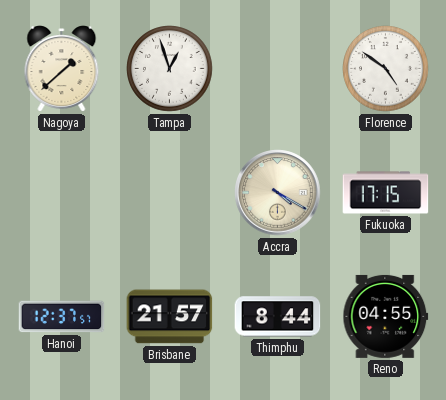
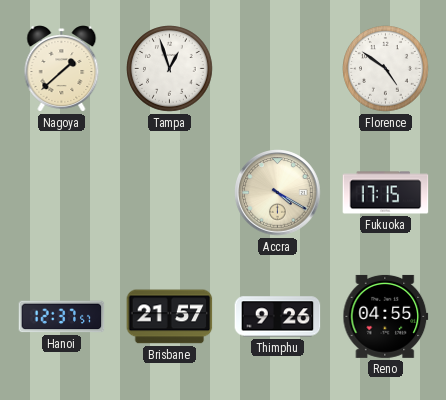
Thimphu: 8:44 -> 9:26
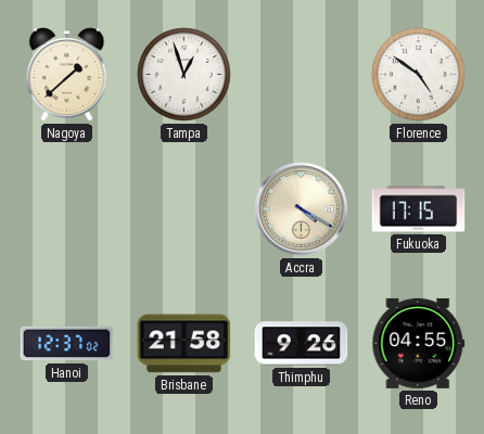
Hanoi: 12:37:57 -> 12:37:02
Brisbane: 21:57 -> 21:58
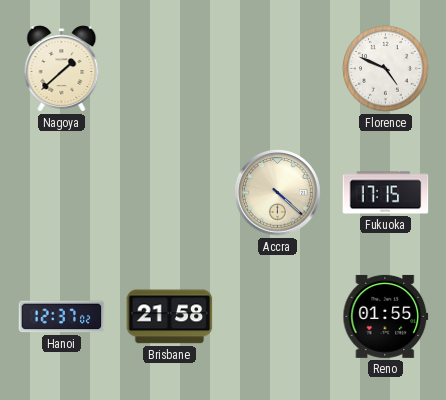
Tampa: 12:57 -> none
Florence: 4:51 -> 4:49
Accra: 4:20 -> 4:22
Thimphu: 9:26 -> none
Reno: 04:55 -> 01:55
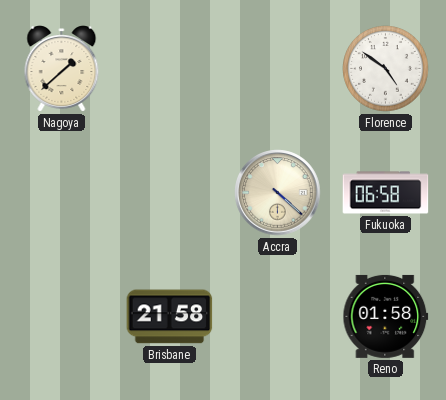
Florence: 4:49 -> 4:51
Fukuoka: 17:15 -> 06:58
Hanoi: 12:37 -> none
Reno: 01:55 -> 01:58
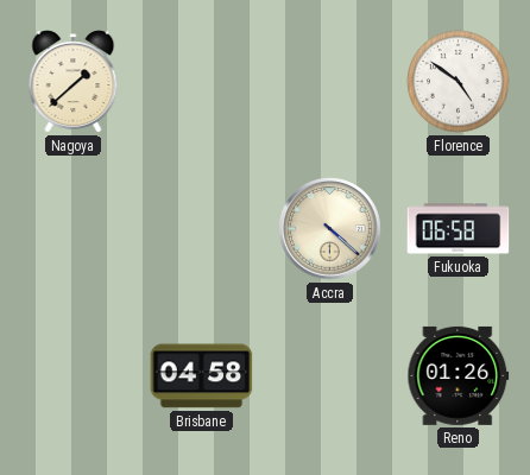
Brisbane: 21:58 -> 04:58
Reno: 01:58 -> 01:26
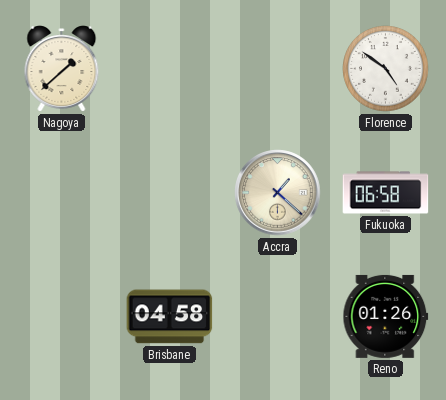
Accra: 4:22 -> 1:22
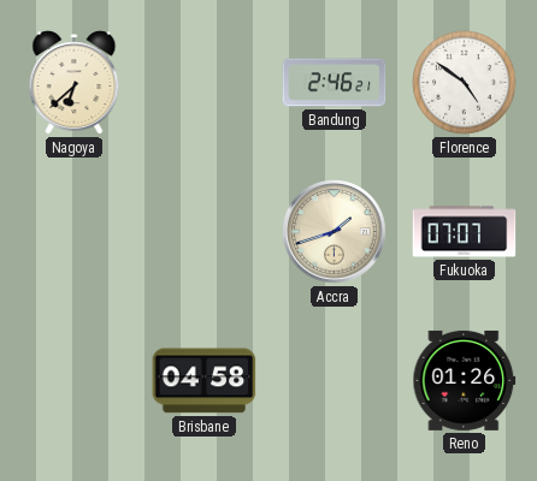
Nagoya: 1:38 -> 6:38
Bandung: none -> 2:46
Accra: 1:22 -> 1:42
Fukuoka: 06:58 -> 07:07
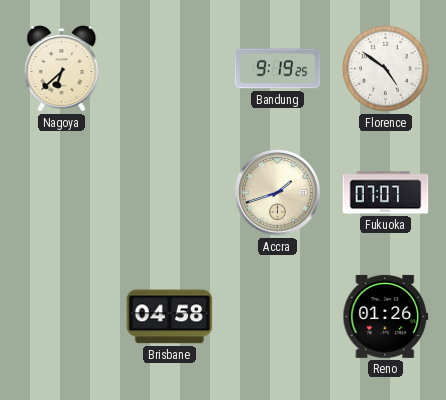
Bandung: 2:46 -> 9:19
